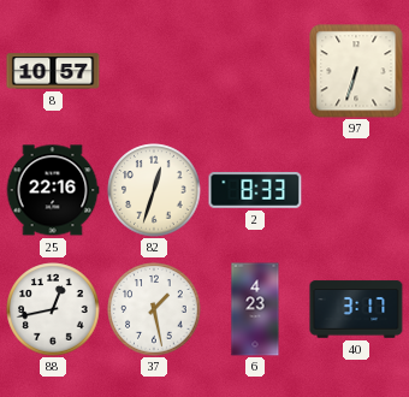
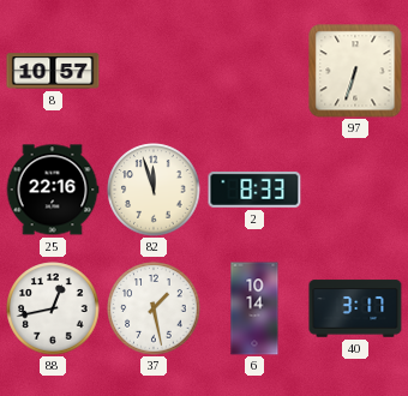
82: 12:33 -> 11:57
6: 4:23 -> 10:14
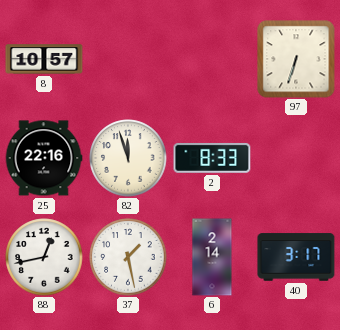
6: 10:14 -> 2:14
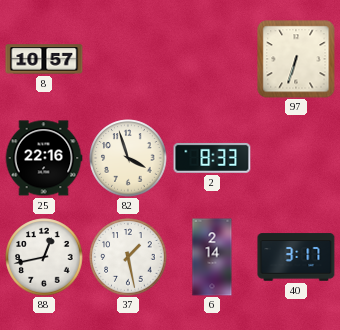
82: 11:57 -> 3:57
